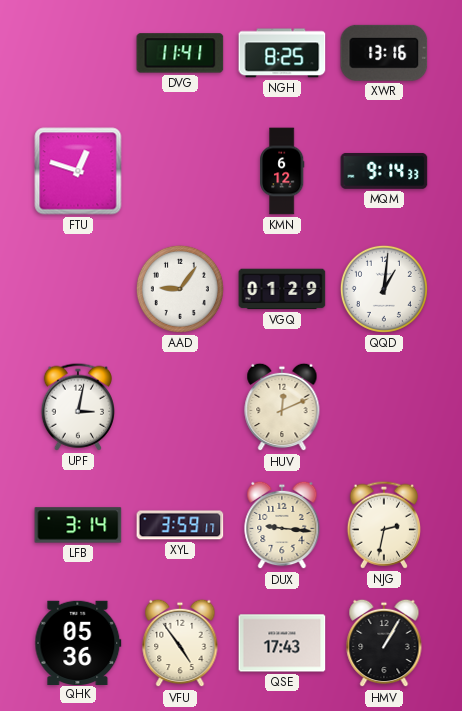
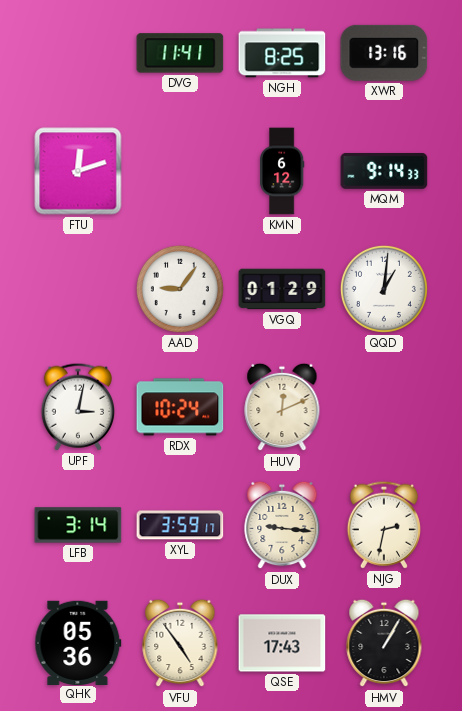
FTU: 12:48 -> 12:12
RDX: none -> 10:24
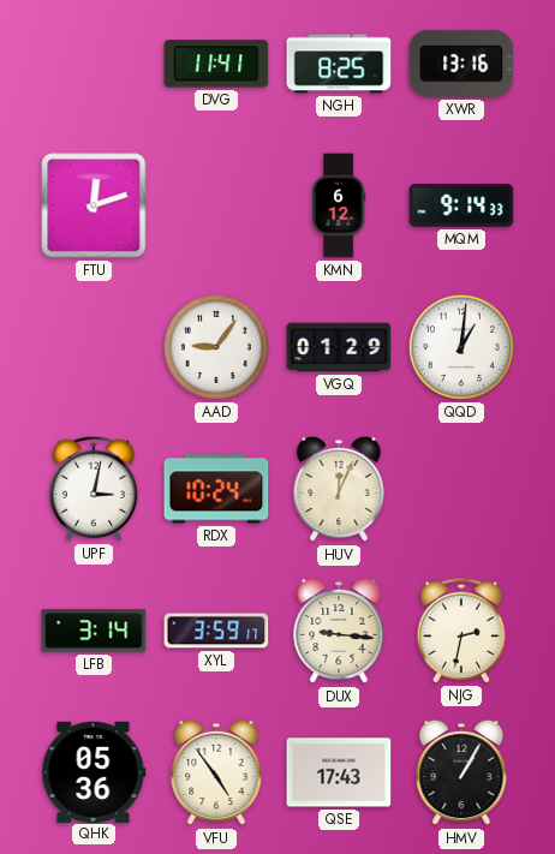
HUV: 12:11 -> 12:04
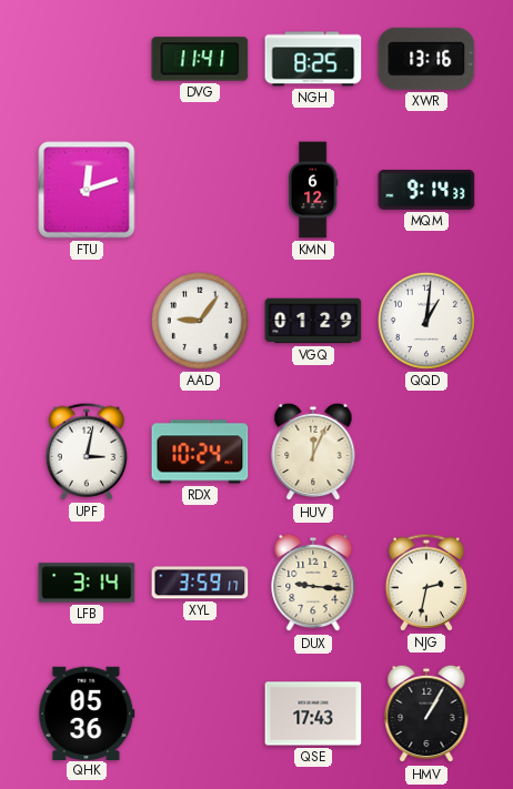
VFU: 4:54 -> none
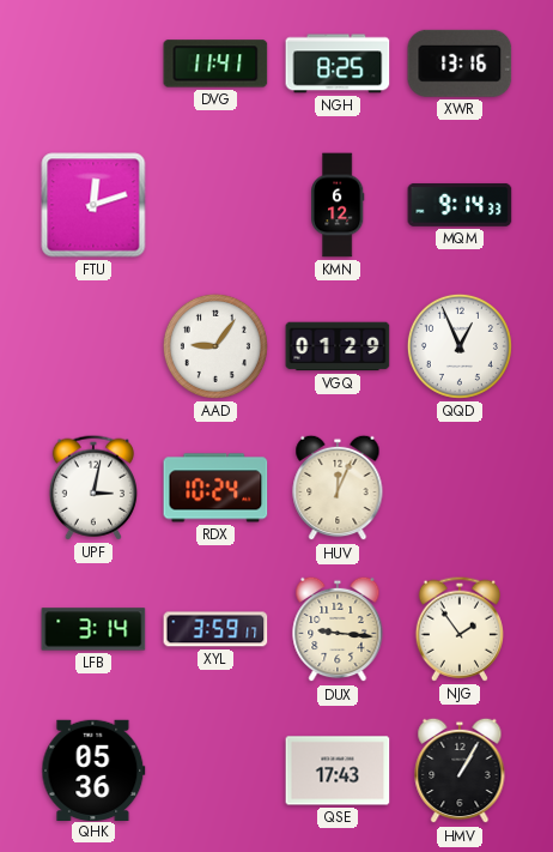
QQD: 1:01 -> 12:56
NJG: 2:32 -> 1:54
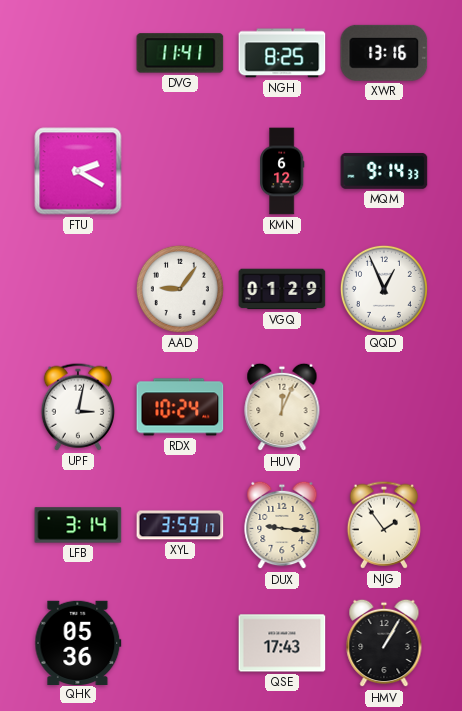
FTU: 12:12 -> 2:20
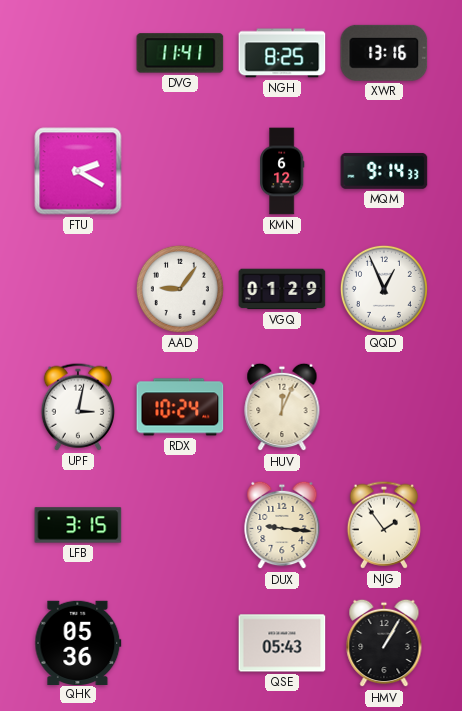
LFB: 3:14 -> 3:15
XYL: 3:59 -> none
QSE: 17:43 -> 05:43
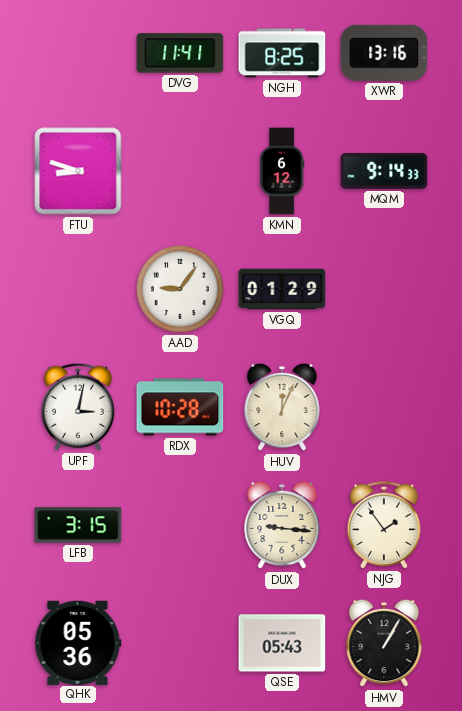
FTU: 2:20 -> 8:48
QQD: 12:56 -> none
RDX: 10:24 -> 10:28
